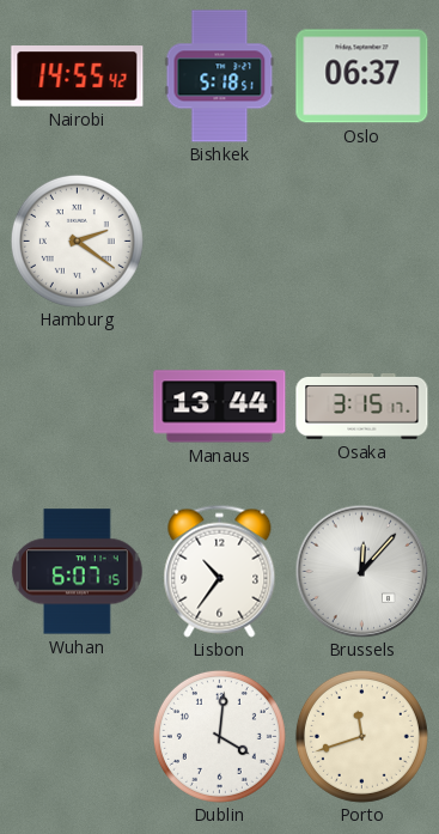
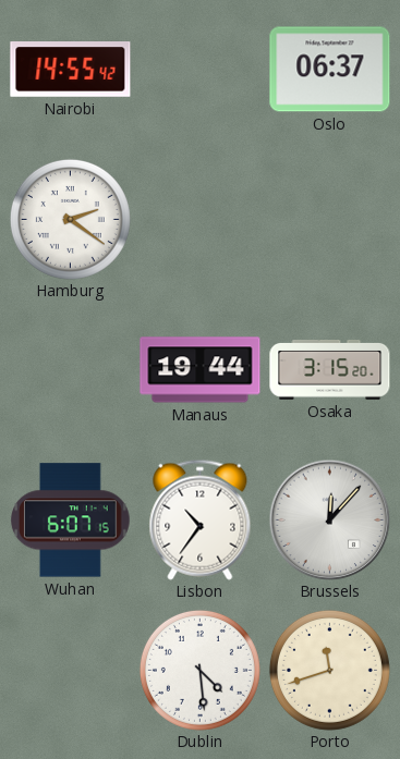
Bishkek: 5:18 -> none
Manaus: 13:44 -> 19:44
Osaka: 3:15:17 -> 3:15:20
Dublin: 4:01 -> 4:29
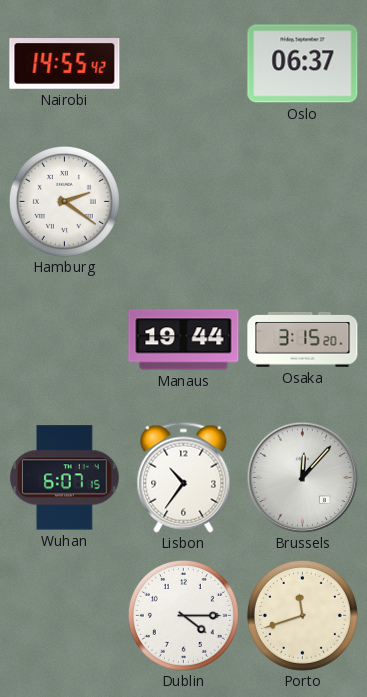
Dublin: 4:29 -> 4:15
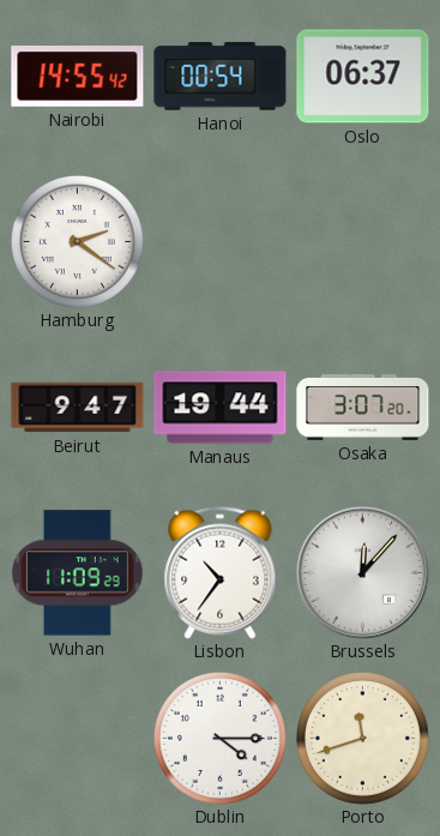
Hanoi: none -> 00:54
Beirut: none -> 9:47
Osaka: 3:15 -> 3:07
Wuhan: 6:07 -> 11:09
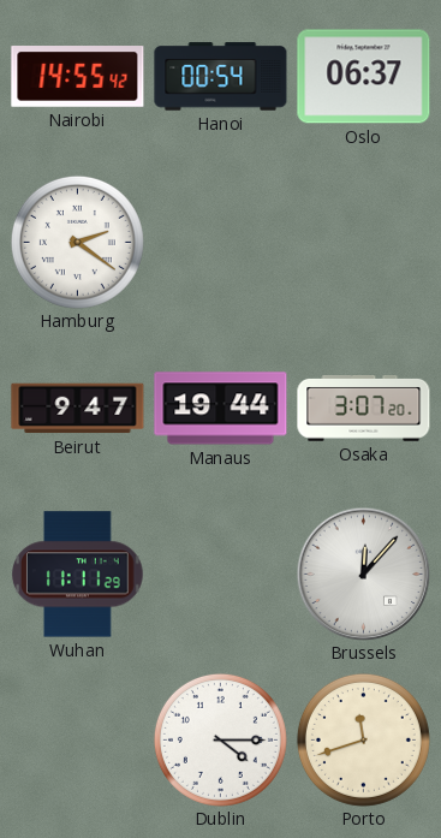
Wuhan: 11:09 -> 11:11
Lisbon: 10:36 -> none
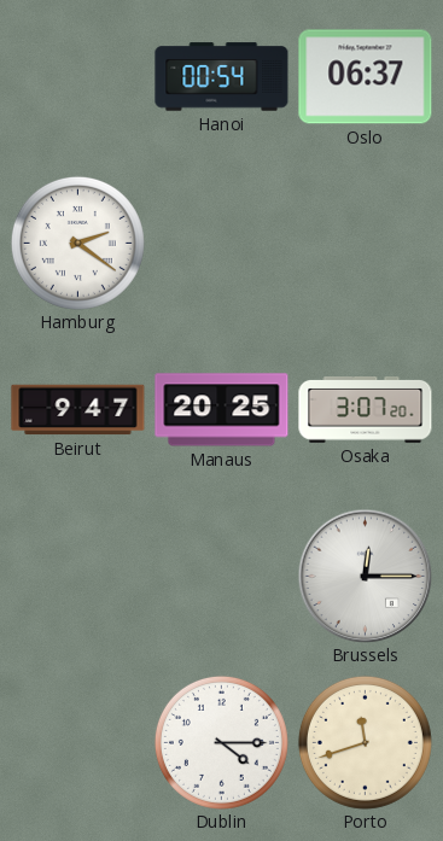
Nairobi: 14:55 -> none
Manaus: 19:44 -> 20:25
Wuhan: 11:11 -> none
Brussels: 12:07 -> 12:15
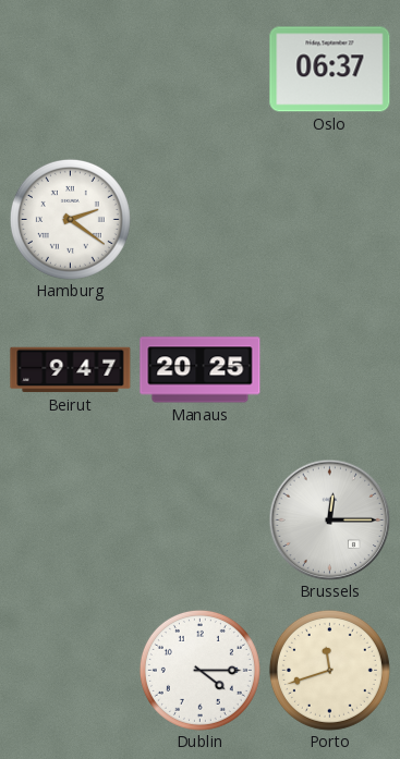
Hanoi: 00:54 -> none
Osaka: 3:07 -> none
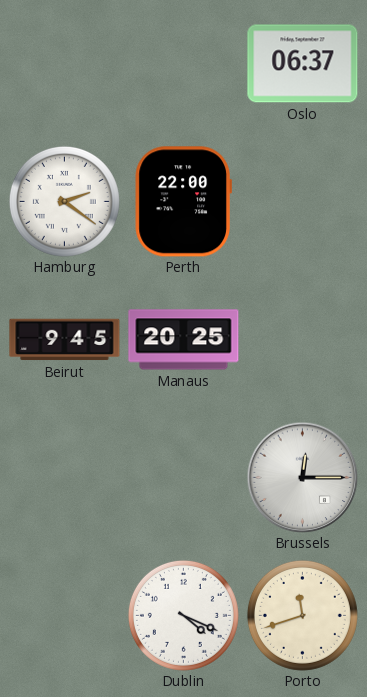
Perth: none -> 22:00
Beirut: 9:47 -> 9:45
Dublin: 4:15 -> 4:19
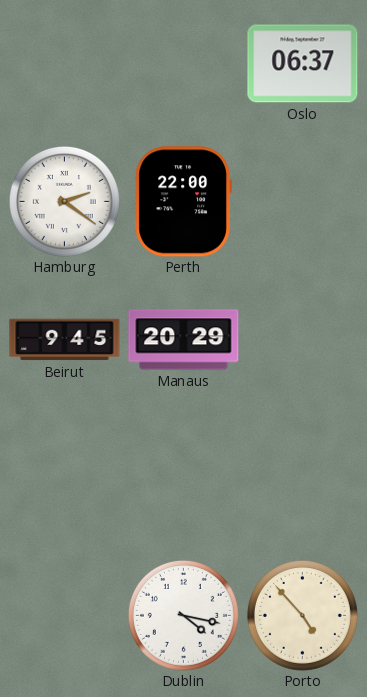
Manaus: 20:25 -> 20:29
Brussels: 12:15 -> none
Dublin: 4:19 -> 4:17
Porto: 11:42 -> 4:53
